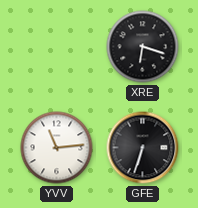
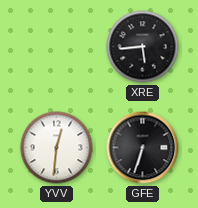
XRE: 6:18 -> 5:44
YVV: 11:14 -> 12:31
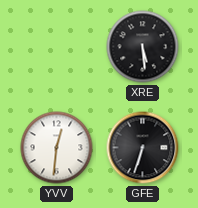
XRE: 5:44 -> 5:29
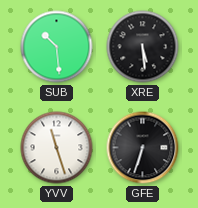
SUB: none -> 10:29
YVV: 12:31 -> 11:27
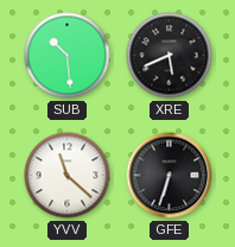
XRE: 5:29 -> 5:41
YVV: 11:27 -> 11:22
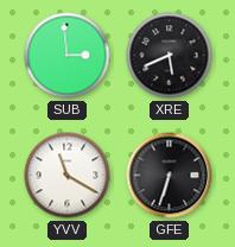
SUB: 10:29 -> 2:59
YVV: 11:22 -> 11:20
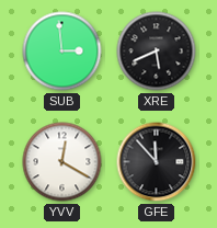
YVV: 11:20 -> 12:20
GFE: 6:33 -> 11:53
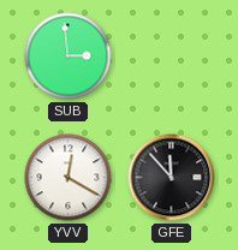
XRE: 5:41 -> none
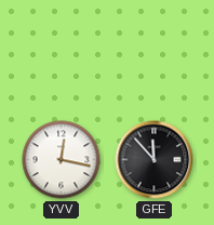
SUB: 2:59 -> none
YVV: 12:20 -> 12:17
